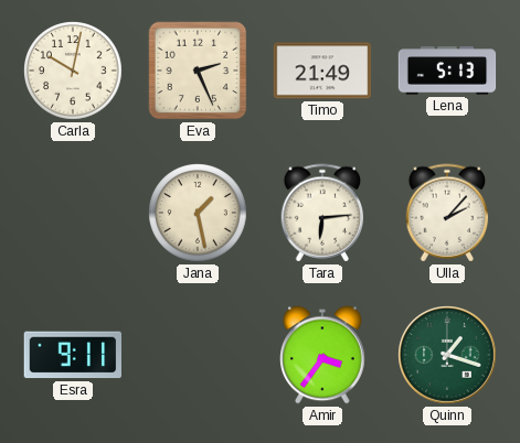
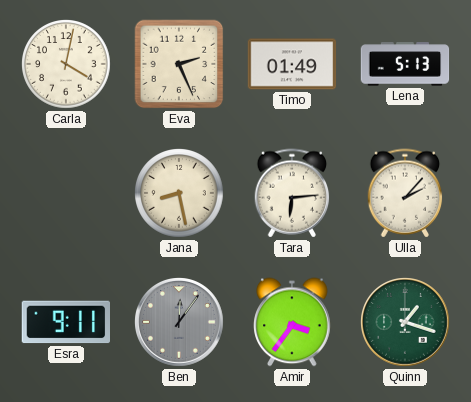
Carla: 10:02 -> 4:02
Timo: 21:49 -> 01:49
Jana: 1:28 -> 8:28
Ben: none -> 12:06
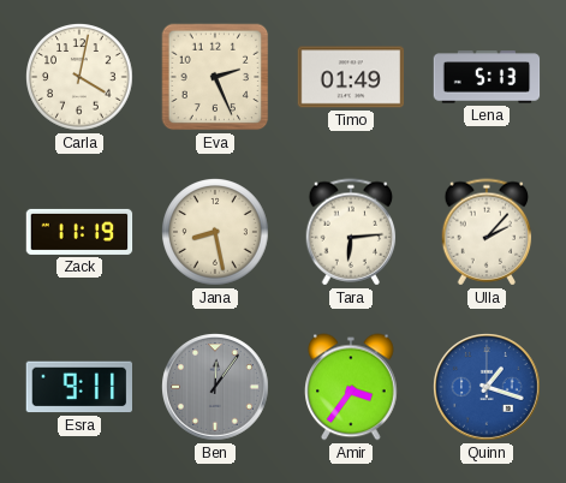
Zack: none -> 11:19
Quinn dial: green -> blue
